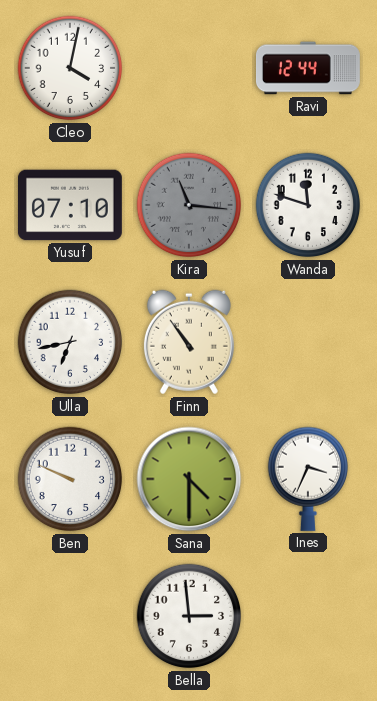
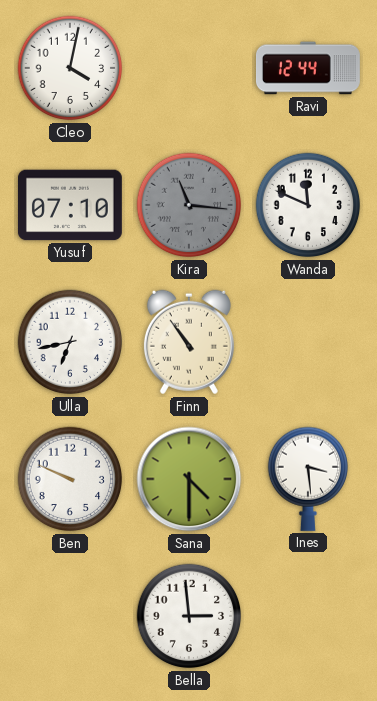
Wanda: 11:48 -> 11:49
Ines: 3:34 -> 3:29
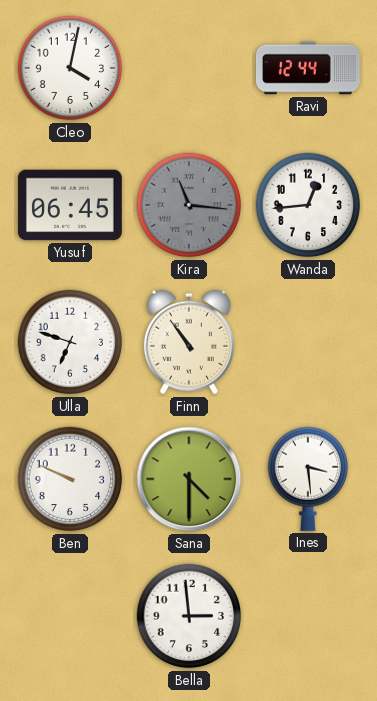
Yusuf: 07:10 -> 06:45
Wanda: 11:49 -> 12:44
Ulla: 6:43 -> 6:48
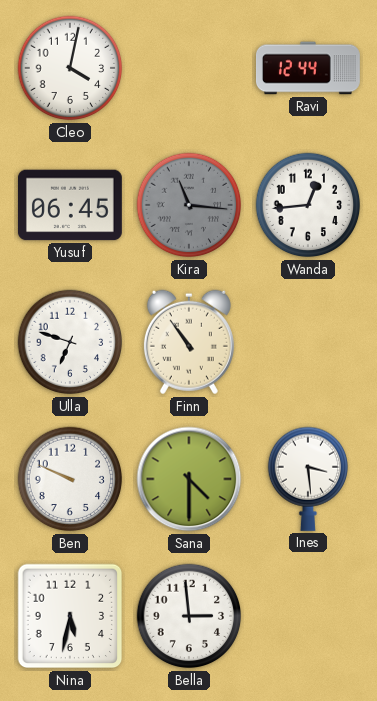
Nina: none -> 5:32
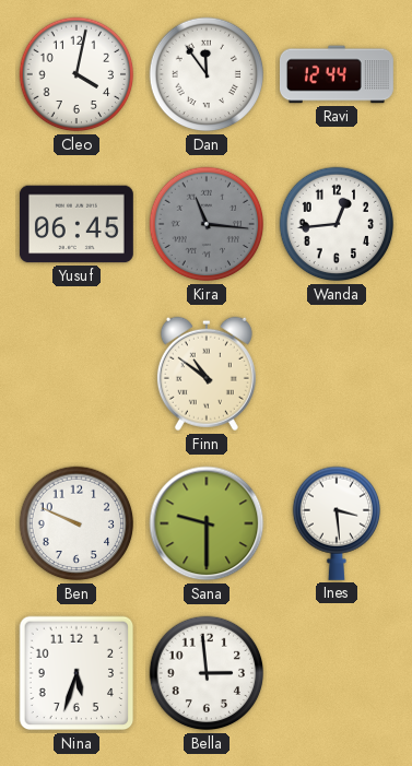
Dan: none -> 11:54
Ulla: 6:48 -> none
Finn: 10:54 -> 10:51
Sana: 4:30 -> 9:30
Nina: 5:32 -> 5:33
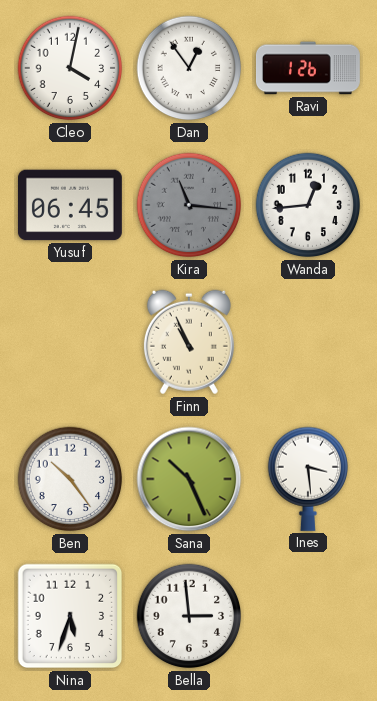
Dan: 11:54 -> 12:54
Ravi: 12:44 -> 1:26
Finn: 10:51 -> 10:56
Ben: 9:49 -> 10:24
Sana: 9:30 -> 10:26
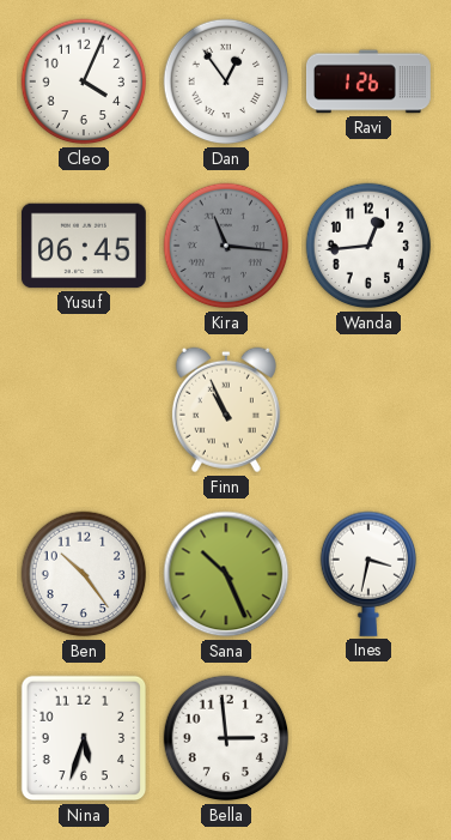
Cleo: 4:02 -> 4:04
Ines: 3:29 -> 3:32
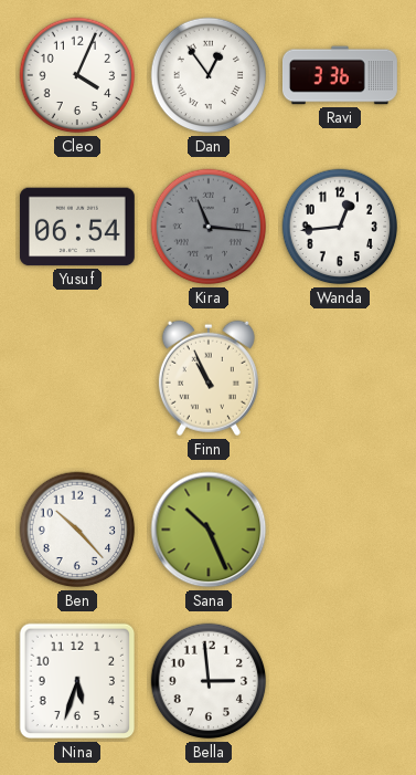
Ravi: 1:26 -> 3:36
Yusuf: 06:45 -> 06:54
Ben: 10:24 -> 10:23
Ines: 3:32 -> none
